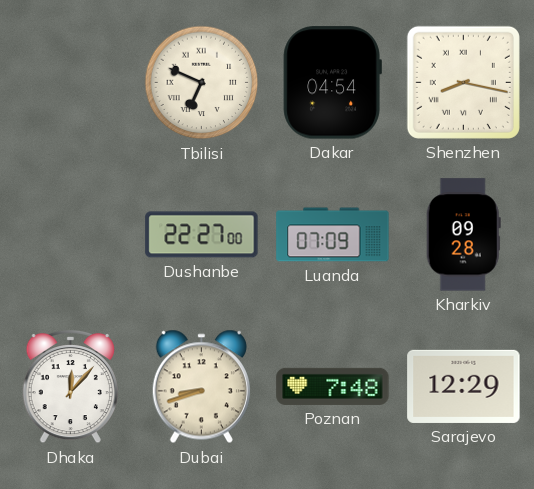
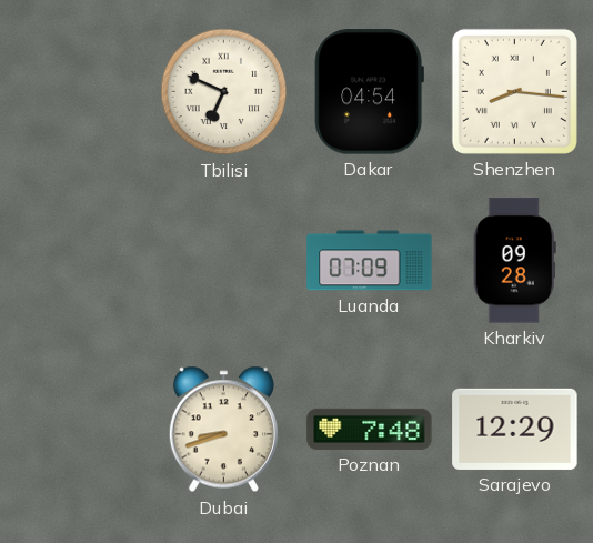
Shenzhen: 8:17 -> 8:16
Dushanbe: 22:27 -> none
Dhaka: 12:07 -> none
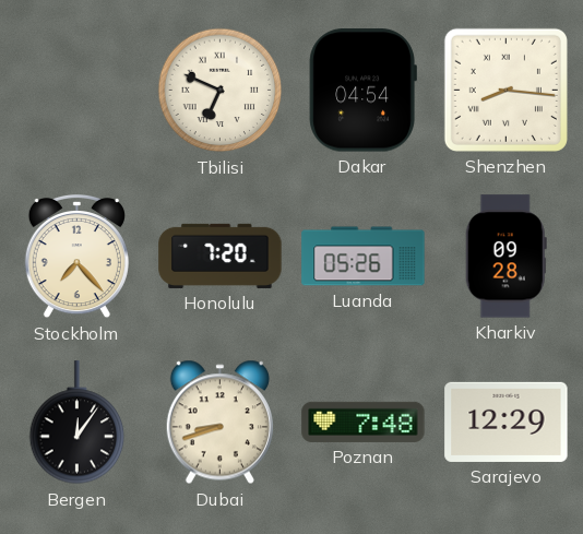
Stockholm: none -> 7:23
Honolulu: none -> 7:20
Luanda: 07:09 -> 05:26
Bergen: none -> 12:06
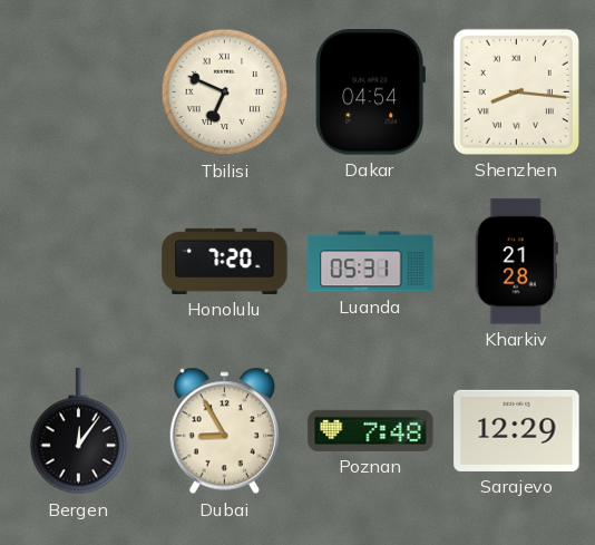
Stockholm: 7:23 -> none
Luanda: 05:26 -> 05:31
Kharkiv: 09:28 -> 21:28
Dubai: 8:42 -> 8:55
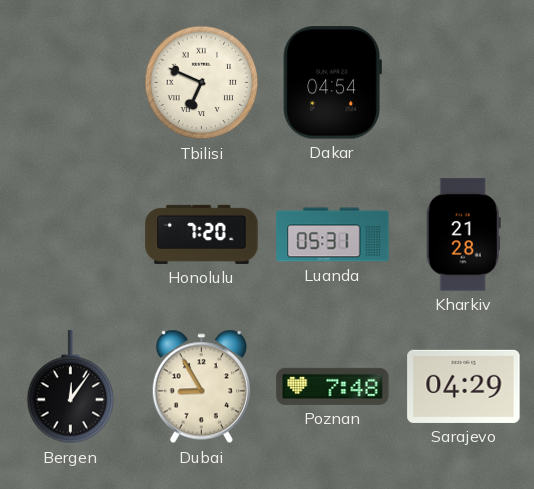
Shenzhen: 8:16 -> none
Sarajevo: 12:29 -> 04:29
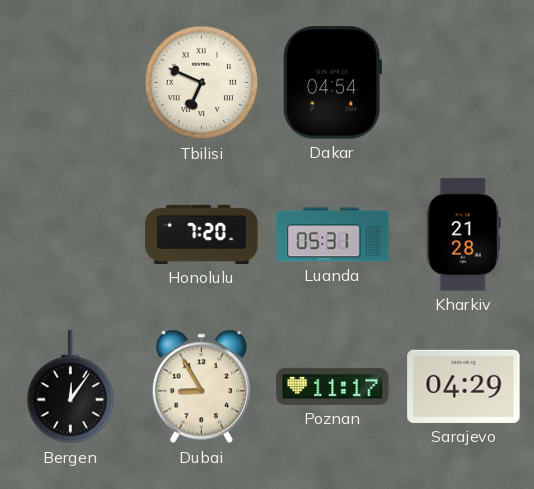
Poznan: 7:48 -> 11:17
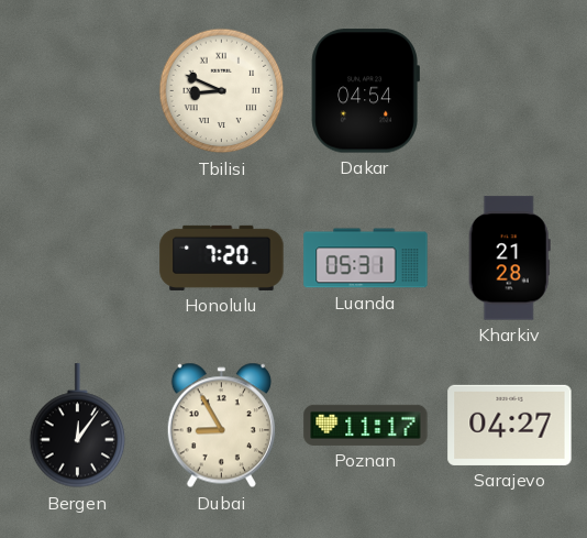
Tbilisi: 6:49 -> 8:49
Sarajevo: 04:29 -> 04:27
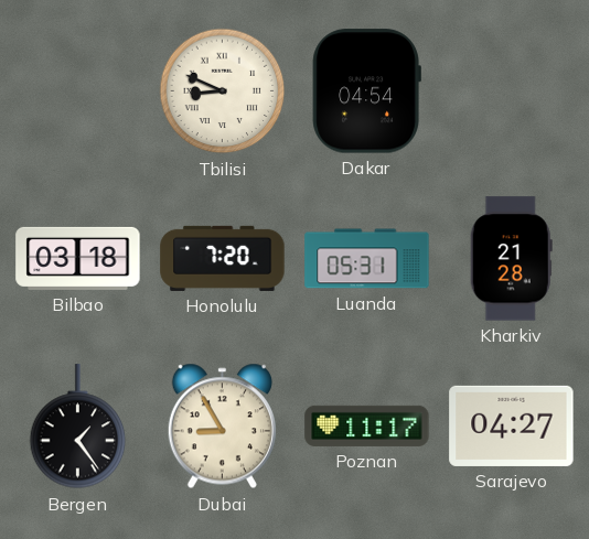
Bilbao: none -> 03:18
Bergen: 12:06 -> 1:24
